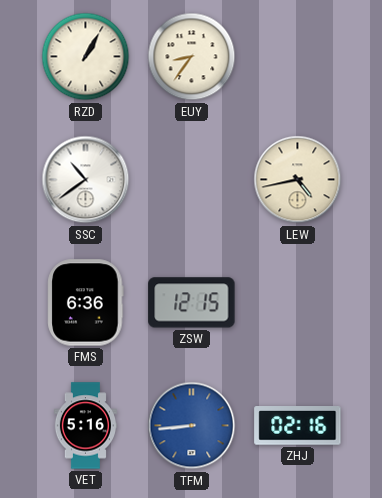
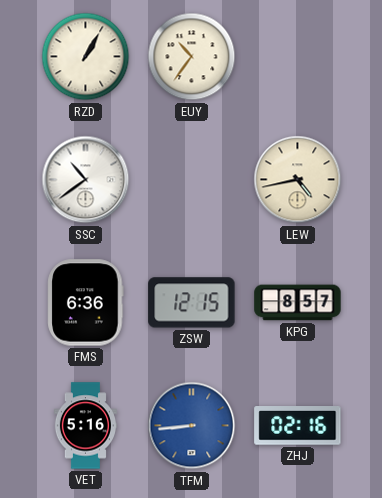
EUY: 8:36 -> 10:36
KPG: none -> 8:57
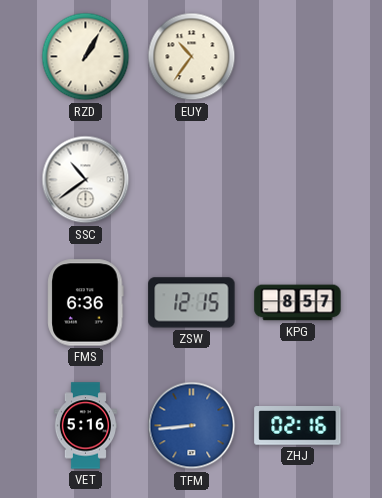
LEW: 4:43 -> none
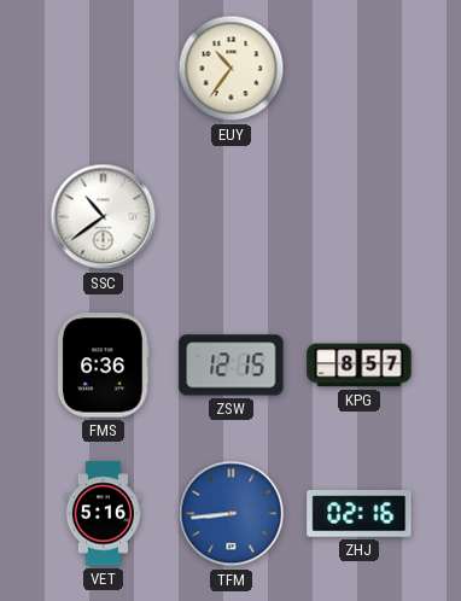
RZD: 1:05 -> none
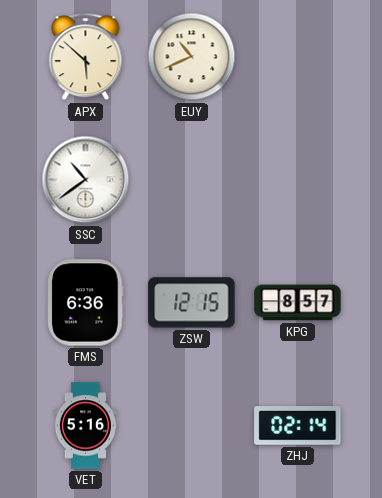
APX: none -> 5:52
EUY: 10:36 -> 10:41
TFM: 8:44 -> none
ZHJ: 02:16 -> 02:14
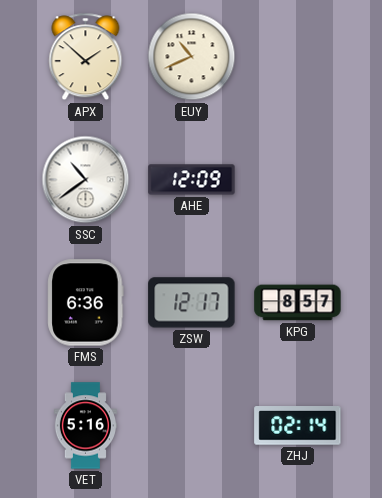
APX: 5:52 -> 1:52
AHE: none -> 12:09
ZSW: 12:15 -> 12:17
